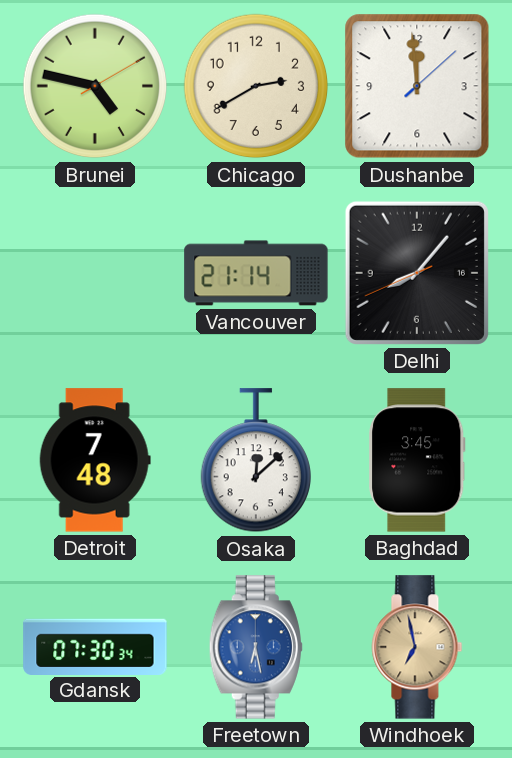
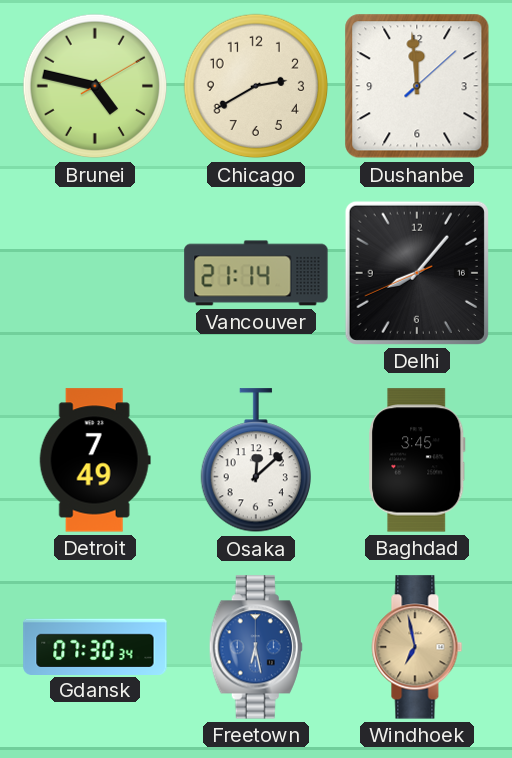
Detroit: 7:48 -> 7:49
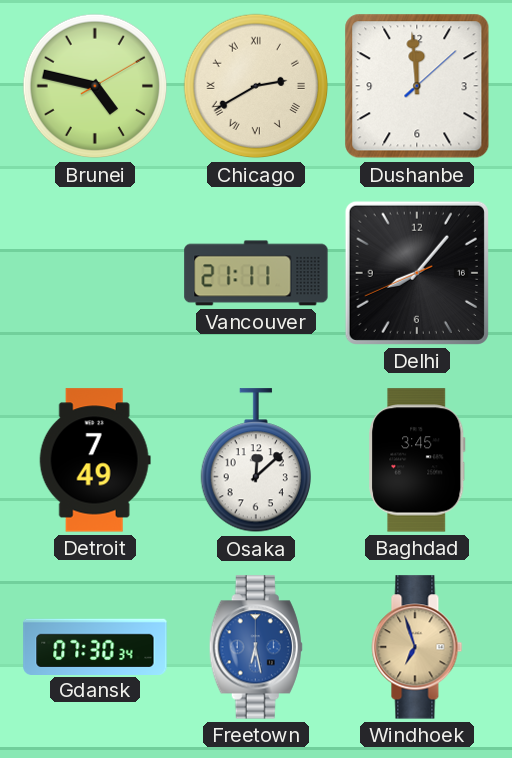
Chicago numerals: Arabic -> Roman
Vancouver: 21:14 -> 21:11
Windhoek: 6:58 -> 6:57
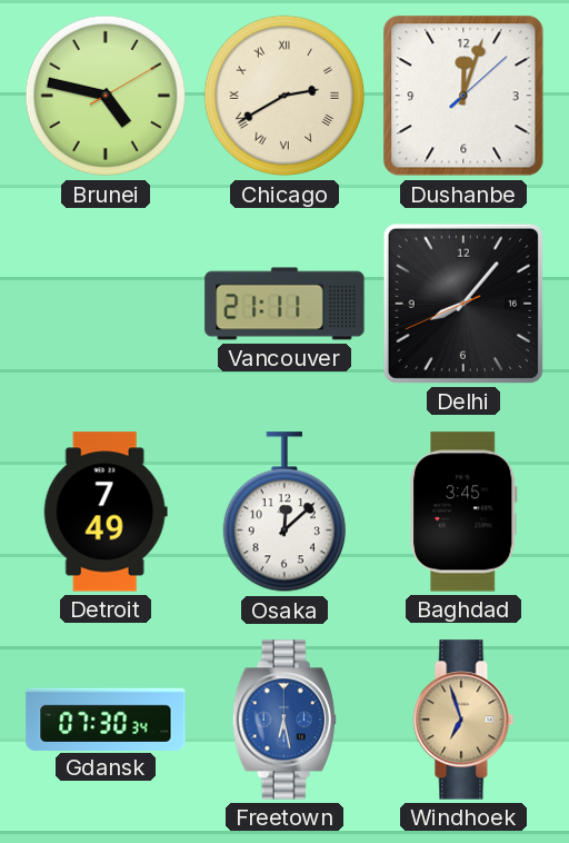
Dushanbe: 11:59 -> 12:03
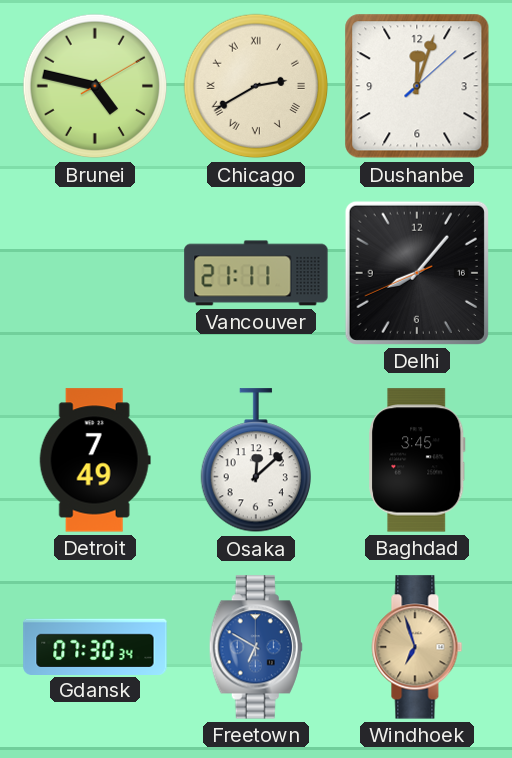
Freetown: 6:28 -> 6:50
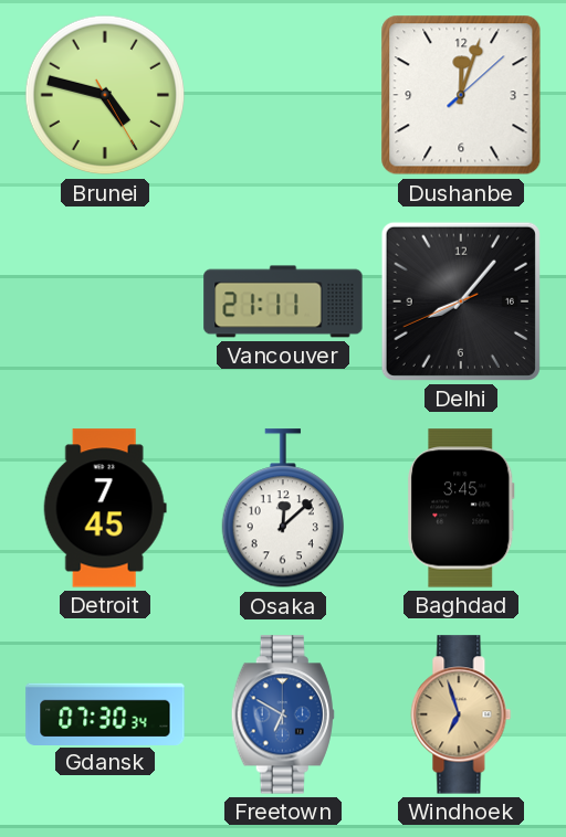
Brunei: 4:47:10 -> 4:47:25
Chicago: 2:40 -> none
Detroit: 7:49 -> 7:45
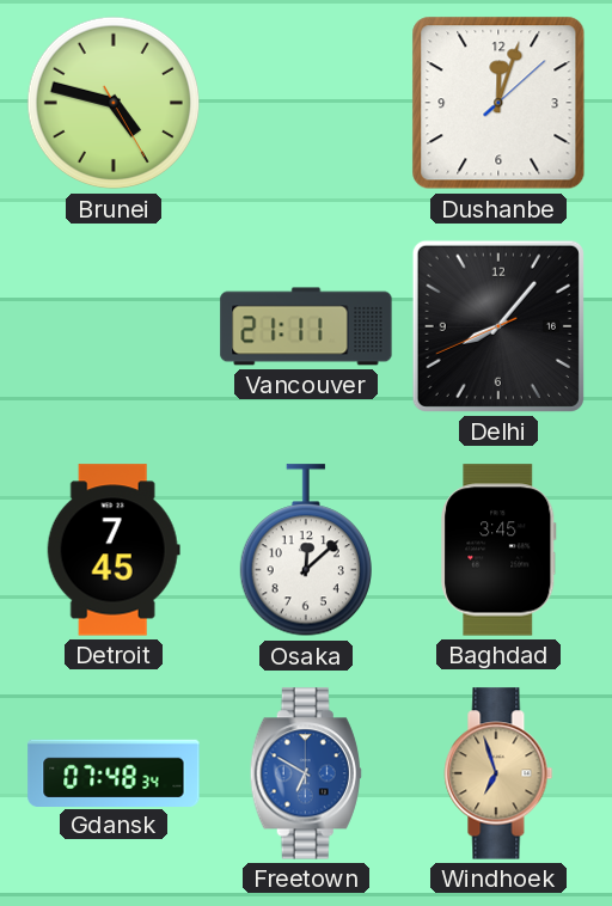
Gdansk: 07:30 -> 07:48
